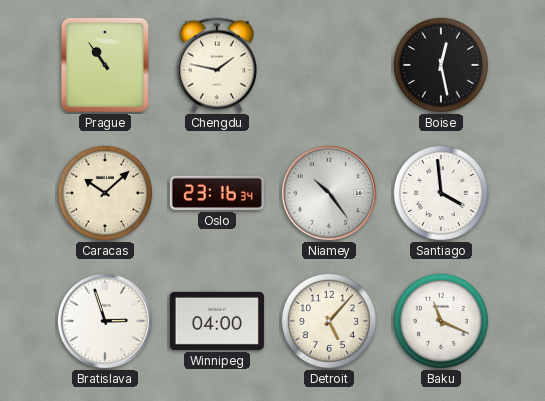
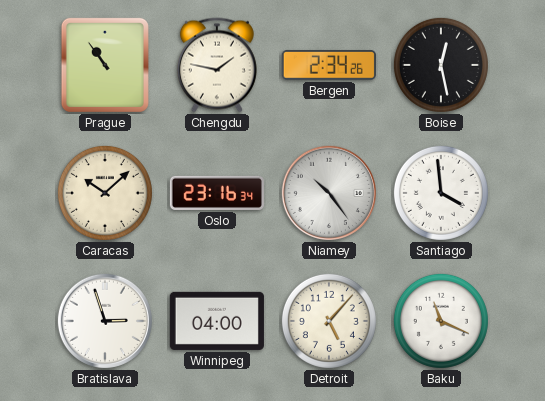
Bergen: none -> 2:34
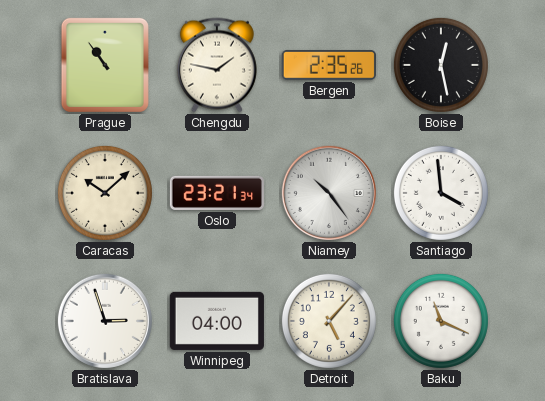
Bergen: 2:34 -> 2:35
Oslo: 23:16 -> 23:21
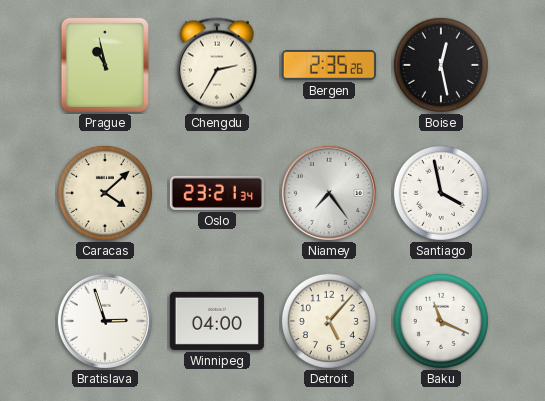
Prague: 10:54 -> 10:58
Chengdu: 1:47 -> 2:35
Caracas: 10:08 -> 4:08
Niamey: 10:24 -> 7:24
Santiago: 3:59 -> 3:58
